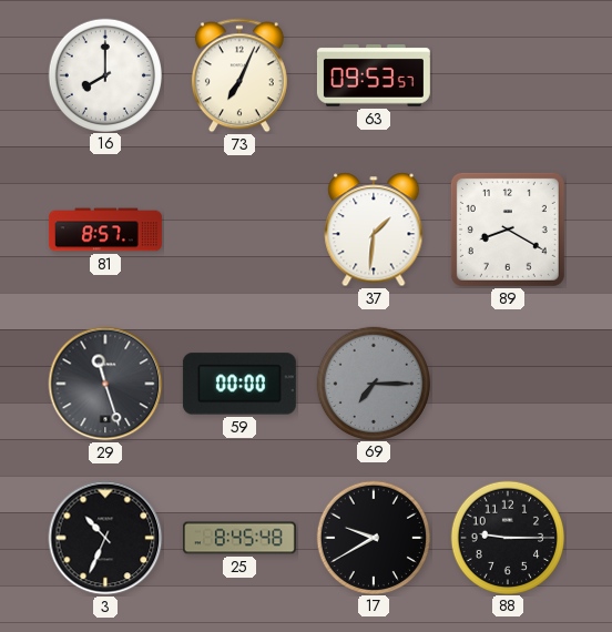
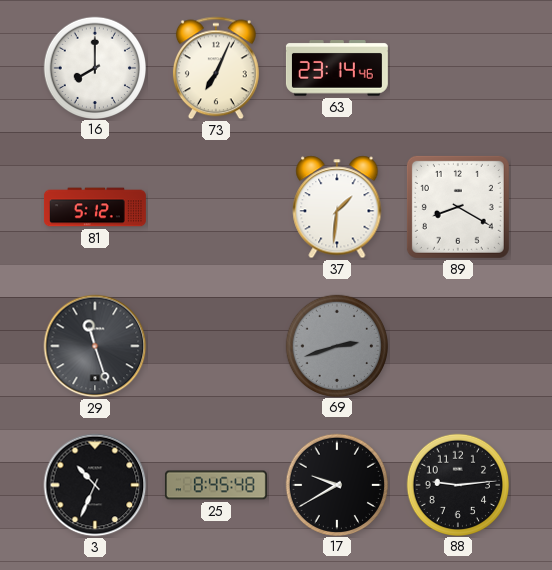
63: 09:53 -> 23:14
81: 8:57 -> 5:12
59: 00:00 -> none
69: 7:15 -> 2:42
88: 9:15 -> 9:14
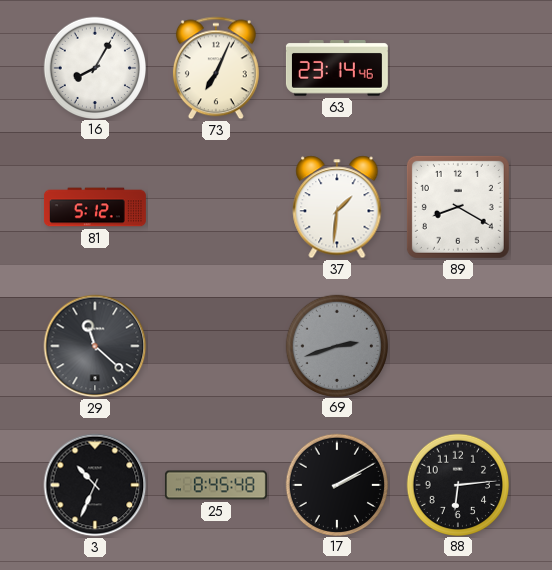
16: 8:00 -> 8:05
29: 11:27 -> 11:22
17: 9:40 -> 2:10
88: 9:14 -> 6:14
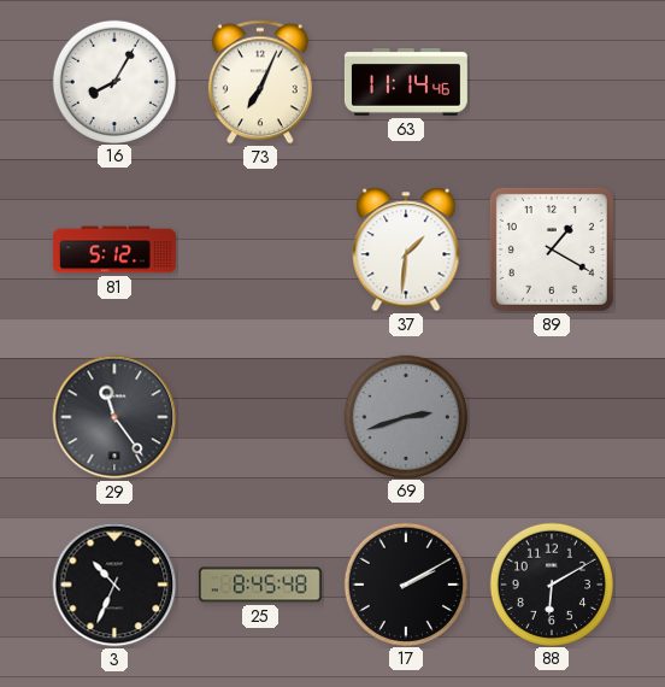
63: 23:14 -> 11:14
89: 8:20 -> 1:20
29: 11:22 -> 11:24
88: 6:14 -> 6:10
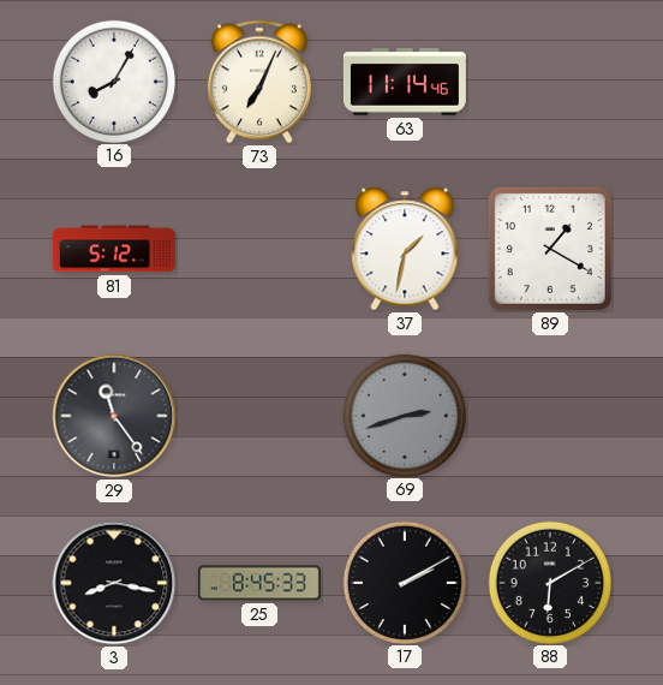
37: 1:31 -> 1:32
3: 10:34 -> 8:17
25: 8:45:48 -> 8:45:33
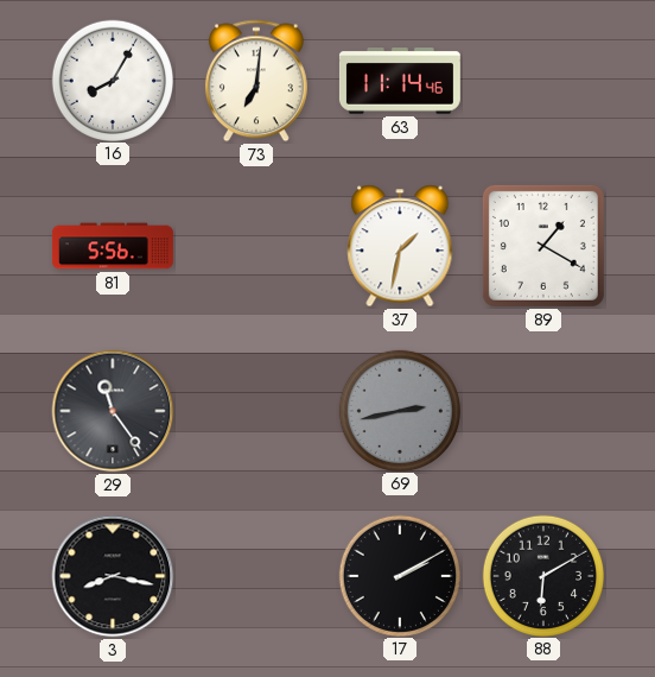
73: 7:04 -> 7:01
81: 5:12 -> 5:56
69: 2:42 -> 2:43
25: 8:45 -> none
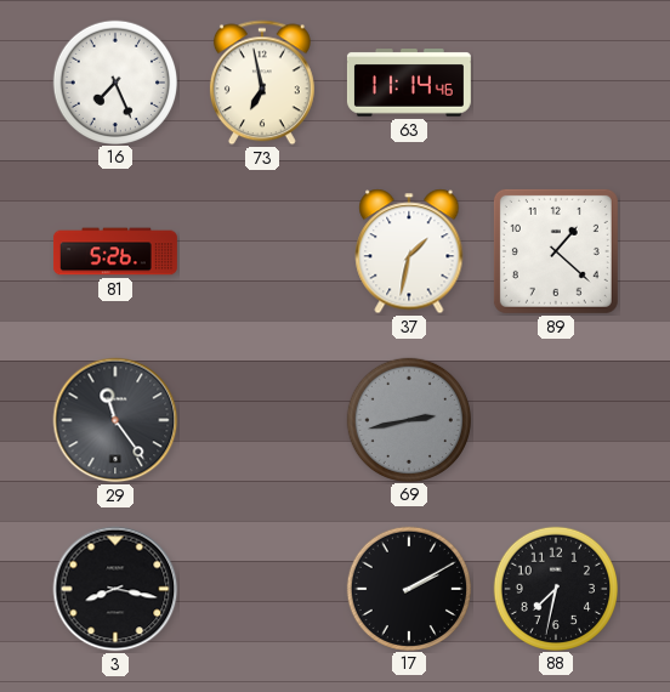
16: 8:05 -> 7:26
73: 7:01 -> 6:58
81: 5:56 -> 5:26
89: 1:20 -> 1:22
88: 6:10 -> 7:32
